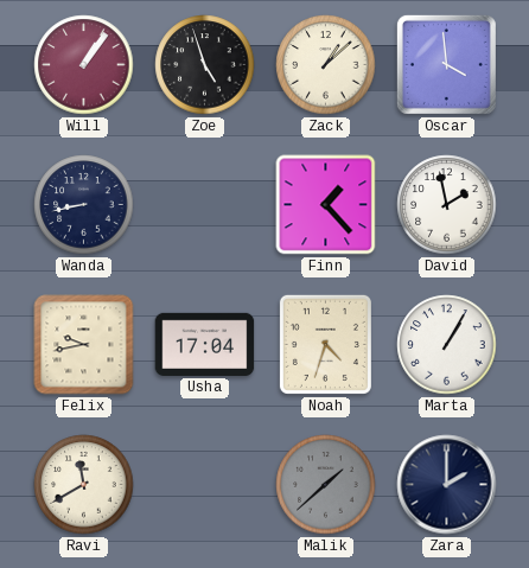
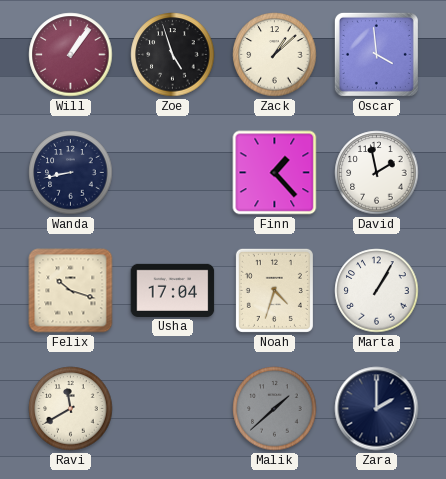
Felix: 9:43 -> 10:18
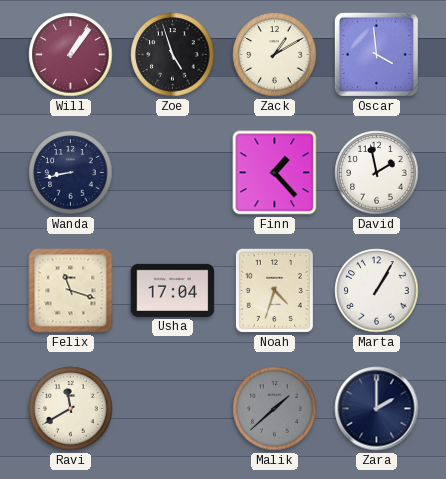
Zack: 1:08 -> 1:10
Felix: 10:18 -> 11:18
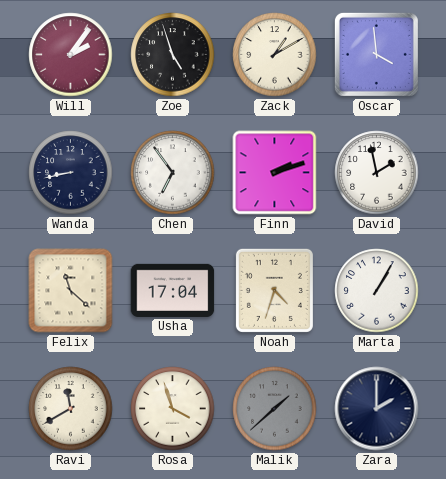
Will: 1:06 -> 2:06
Chen: none -> 6:54
Finn: 1:23 -> 2:12
Felix: 11:18 -> 11:22
Rosa: none -> 3:57
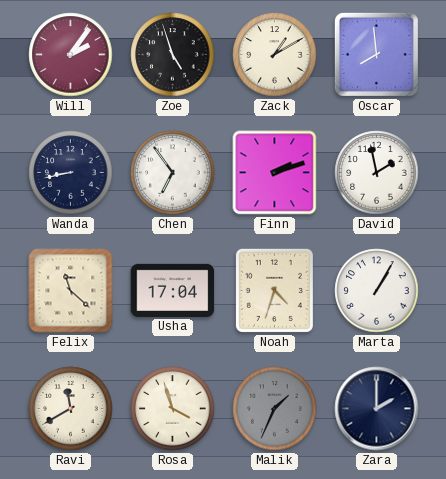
Oscar: 3:59 -> 7:59
Malik: 1:38 -> 1:34
